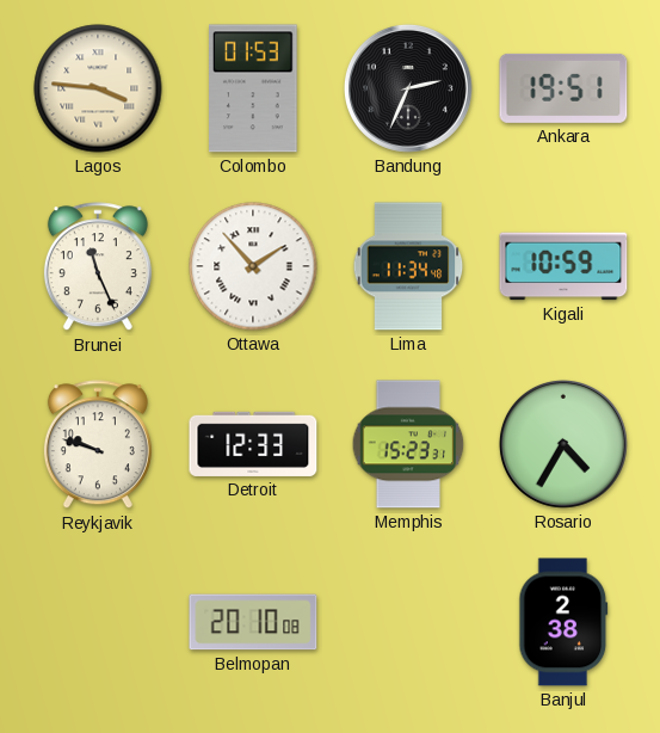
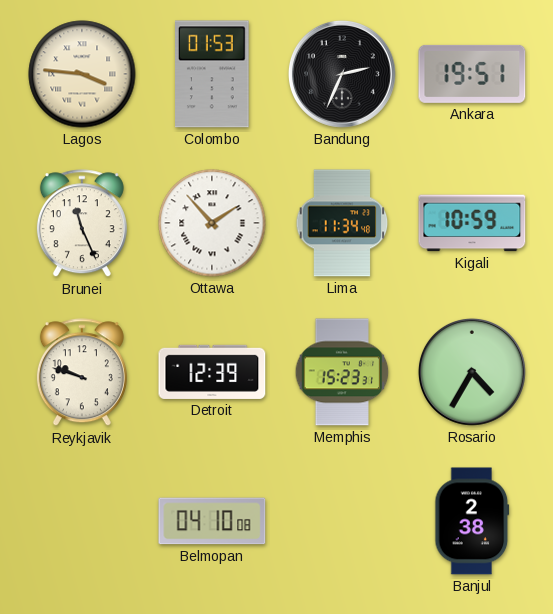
Detroit: 12:33 -> 12:39
Belmopan: 20:10 -> 04:10
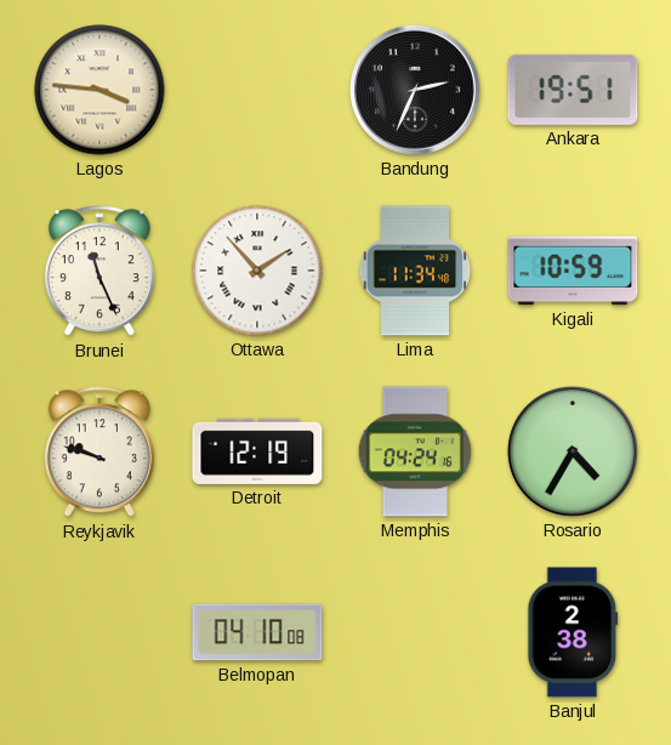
Colombo: 01:53 -> none
Detroit: 12:39 -> 12:19
Memphis: 15:23 -> 04:24
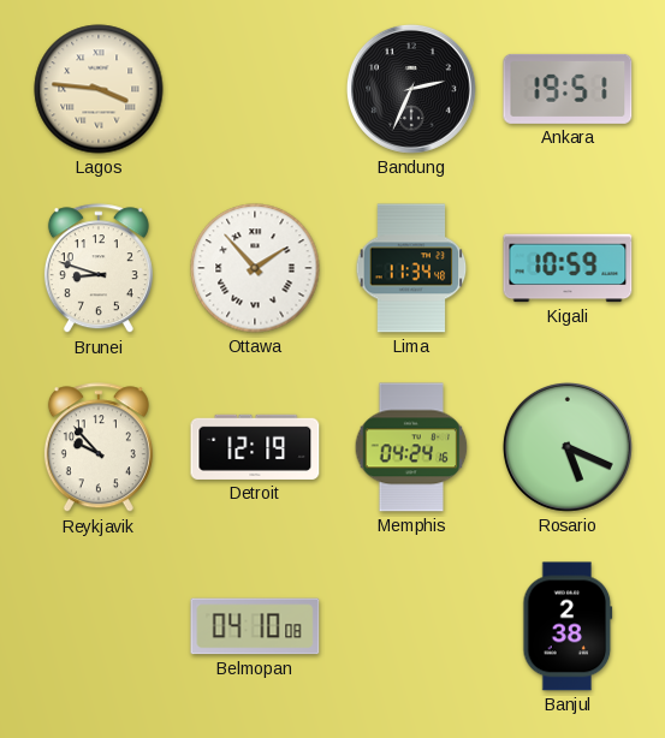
Brunei: 11:26 -> 8:48
Reykjavik: 9:48 -> 9:53
Rosario: 4:35 -> 5:19
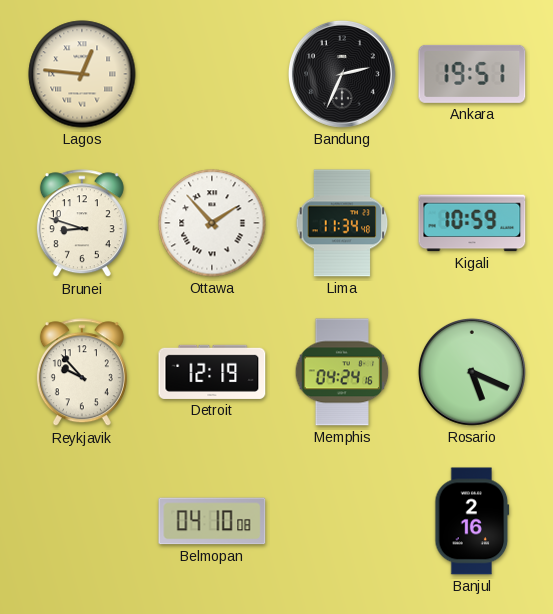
Lagos: 3:46 -> 12:46
Banjul: 2:38 -> 2:16
